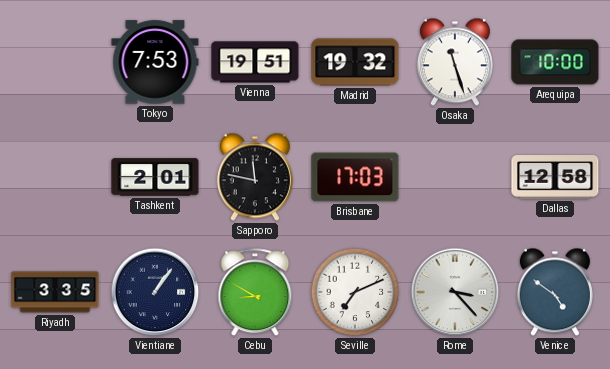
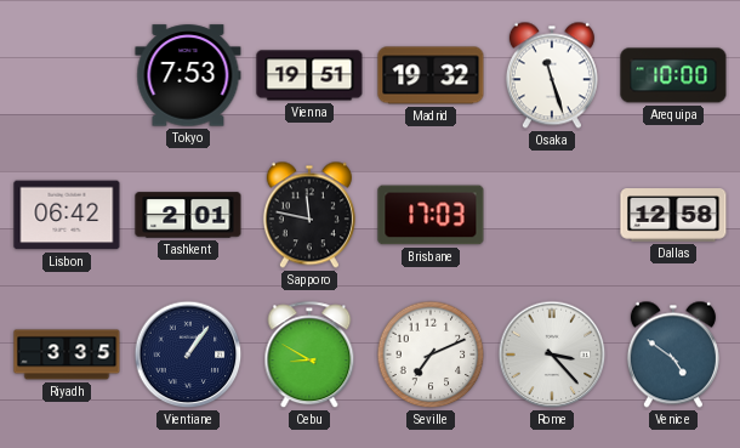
Lisbon: none -> 06:42
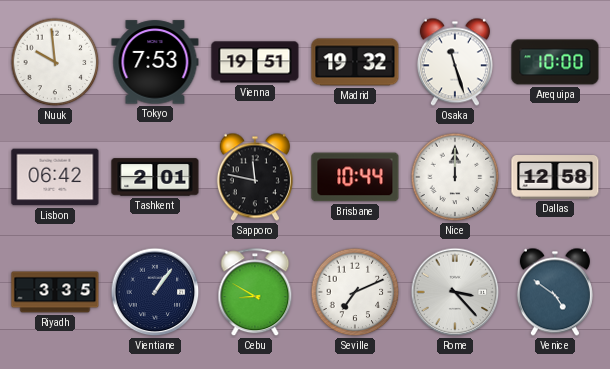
Nuuk: none -> 9:59
Brisbane: 17:03 -> 10:44
Nice: none -> 12:00
